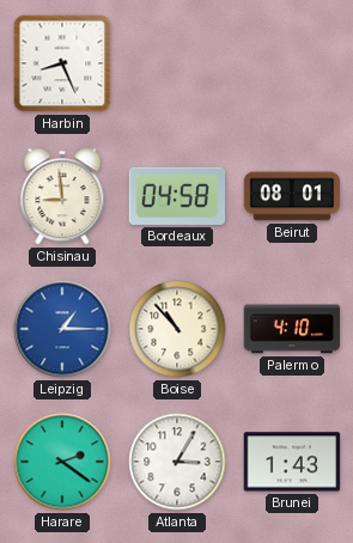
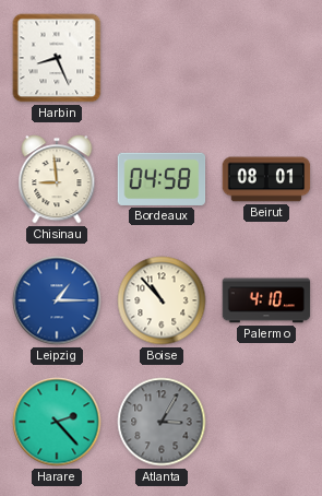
Harare: 2:21 -> 2:23
Atlanta dial: white -> grey
Brunei: 1:43 -> none
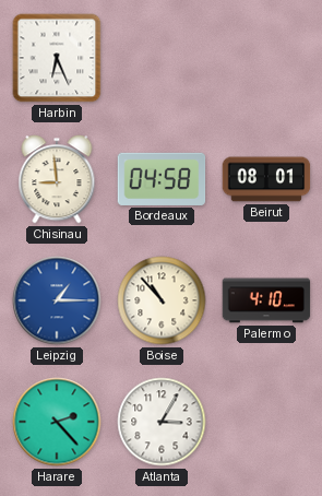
Harbin: 8:26 -> 6:26
Atlanta dial: grey -> white
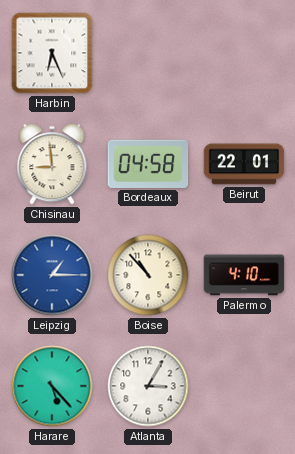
Beirut: 08:01 -> 22:01
Harare: 2:23 -> 5:23
